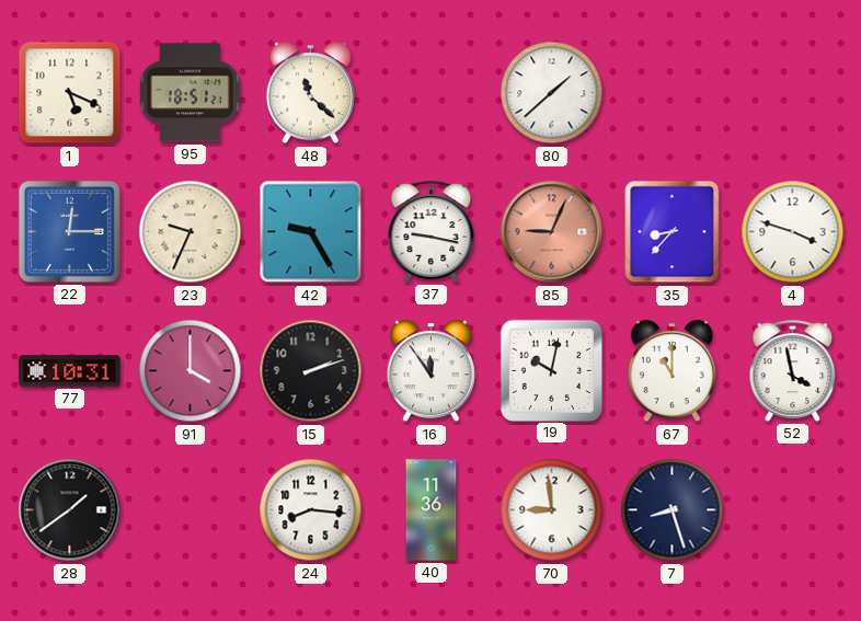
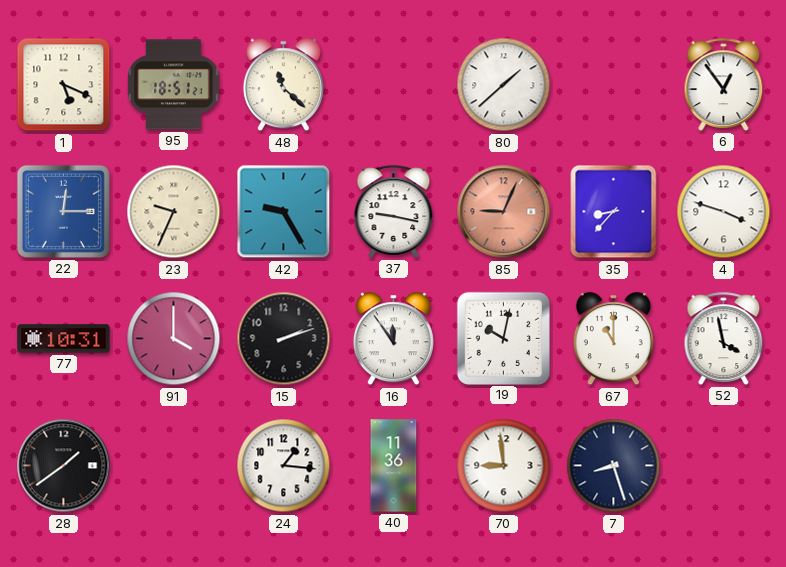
6: none -> 12:54
24: 8:16 -> 1:16
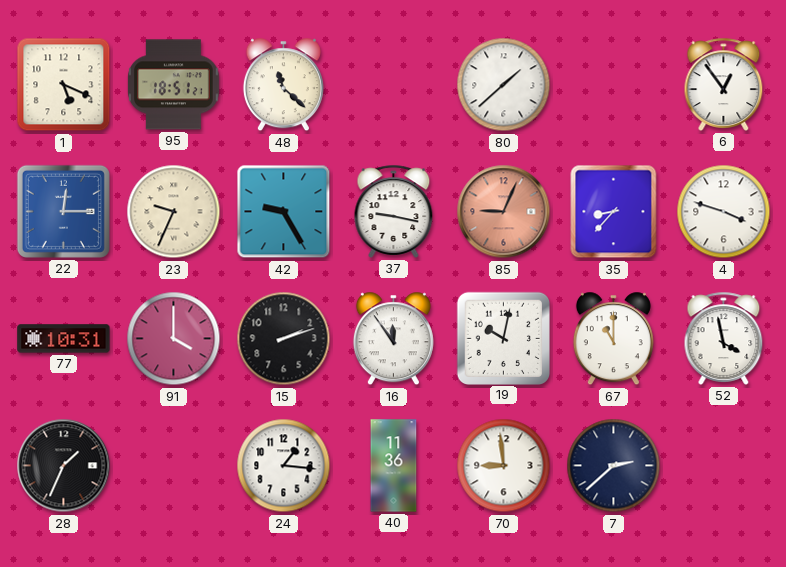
28: 1:39 -> 1:34
7: 8:27 -> 2:38
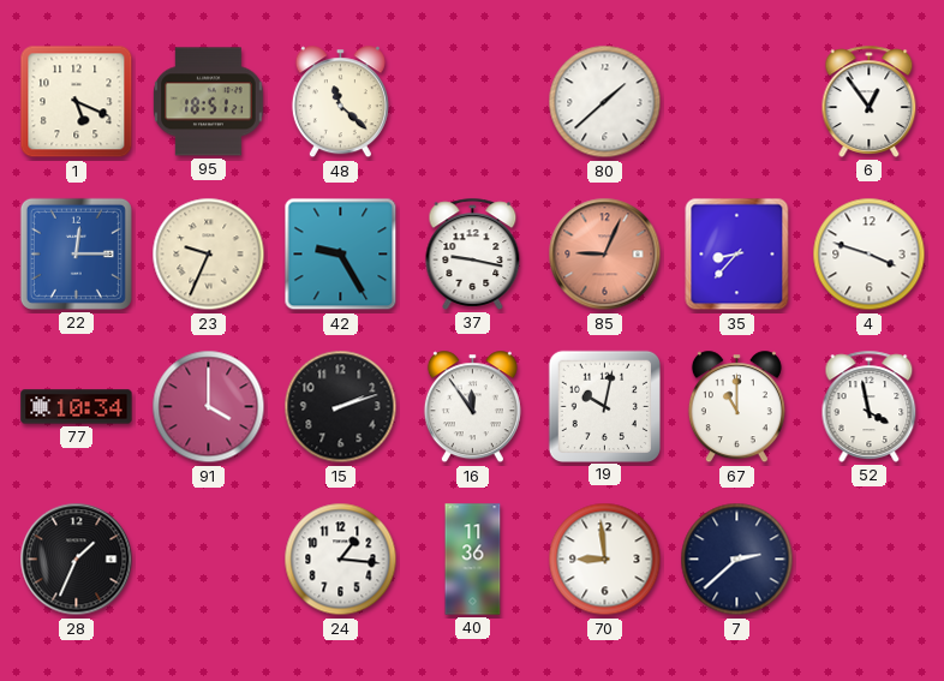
77: 10:31 -> 10:34
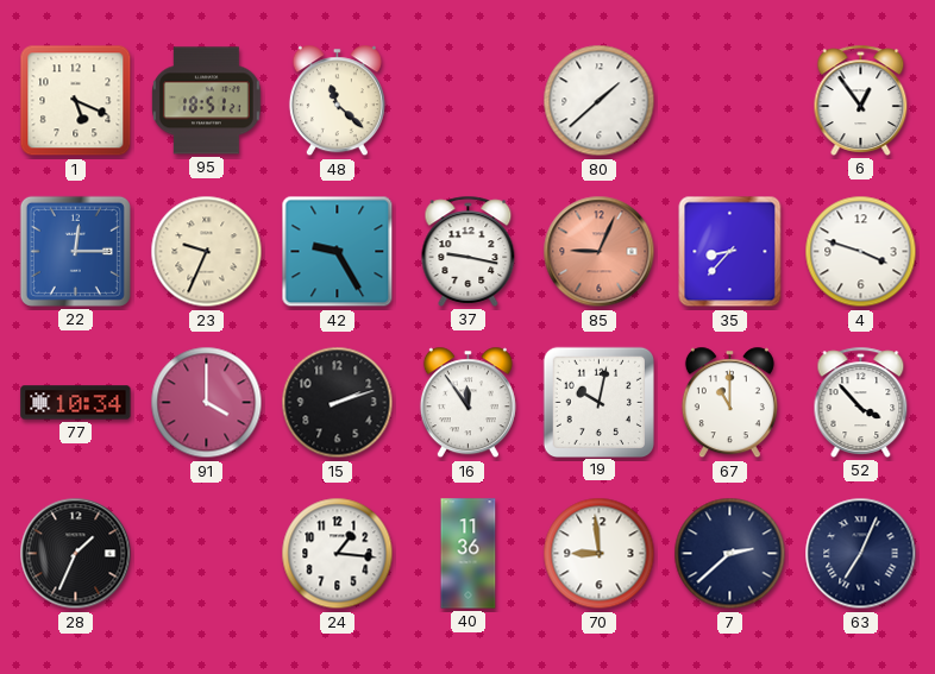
52: 3:58 -> 3:53
63: none -> 7:04
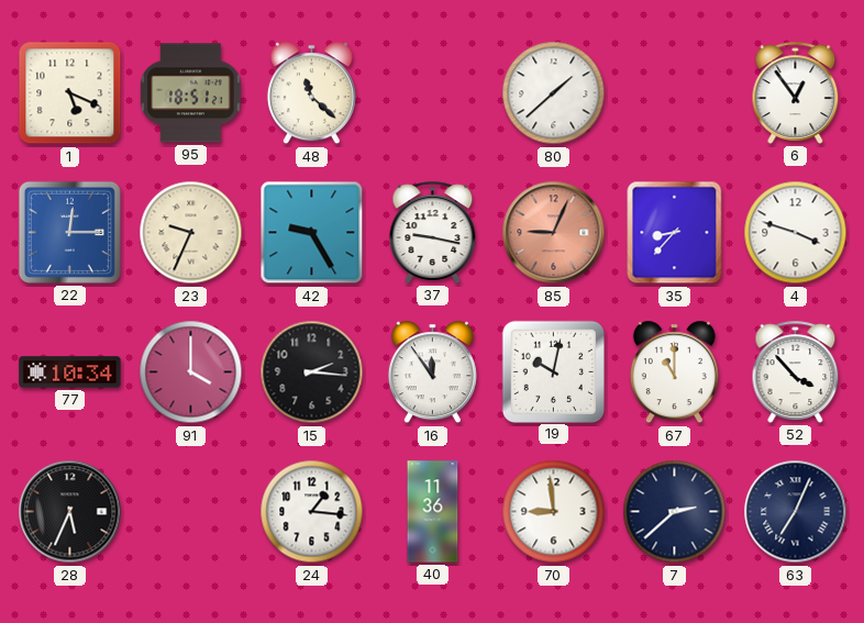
15: 2:12 -> 2:16
28: 1:34 -> 5:34
